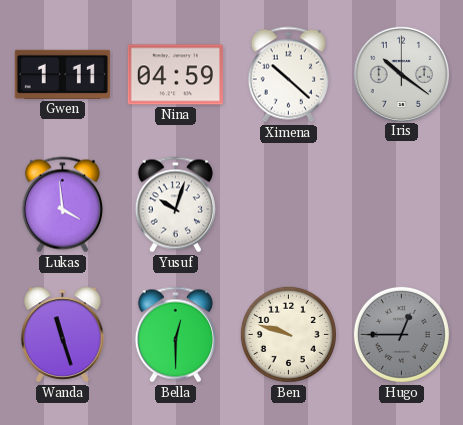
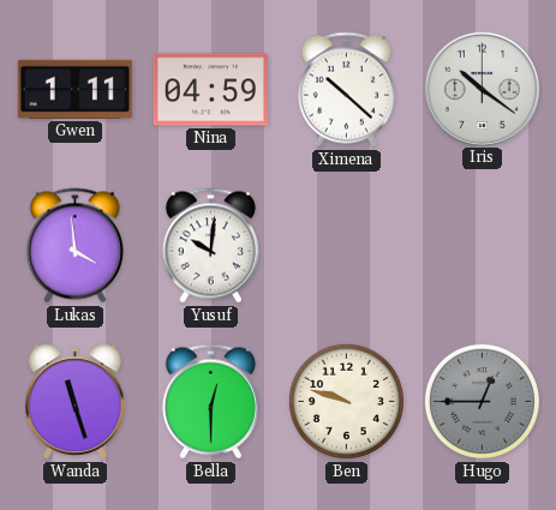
Yusuf: 10:03 -> 10:01
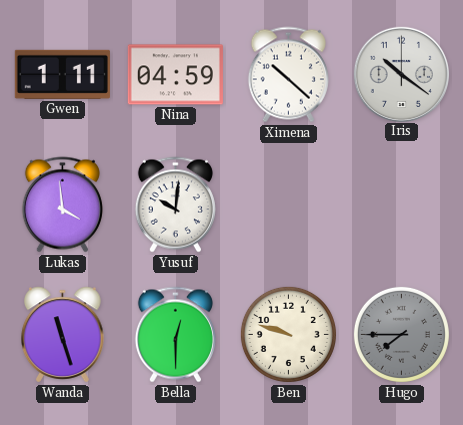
Hugo: 12:45 -> 7:45
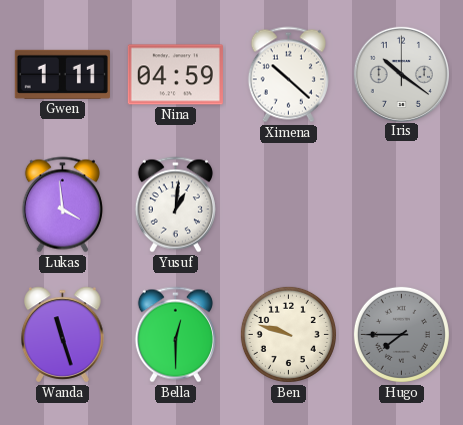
Yusuf: 10:01 -> 1:01
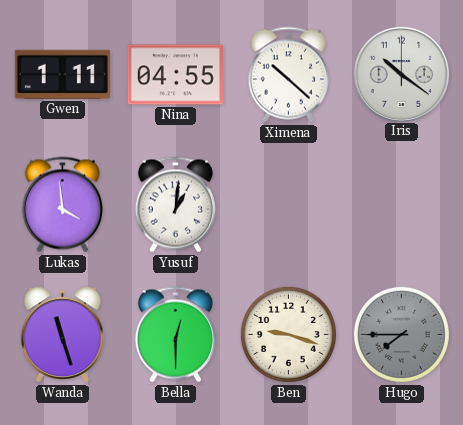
Nina: 04:59 -> 04:55
Ben: 9:48 -> 9:18
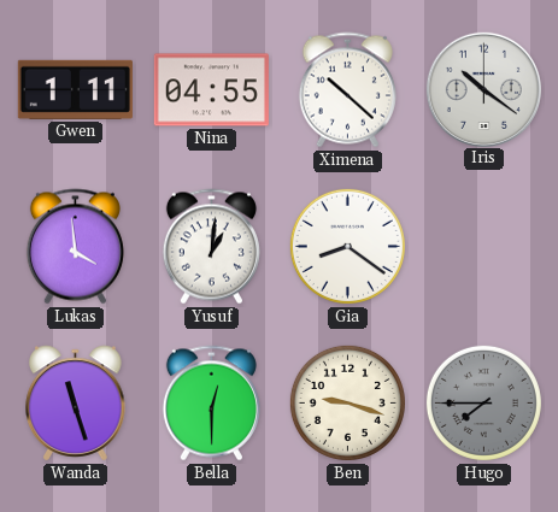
Gia: none -> 8:21
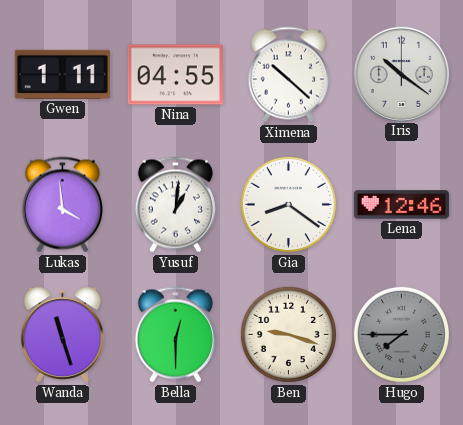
Lena: none -> 12:46
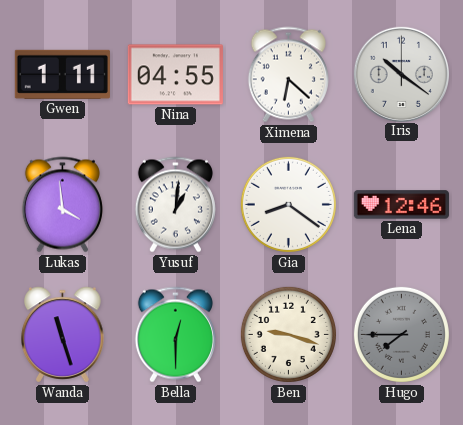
Ximena: 10:22 -> 6:22
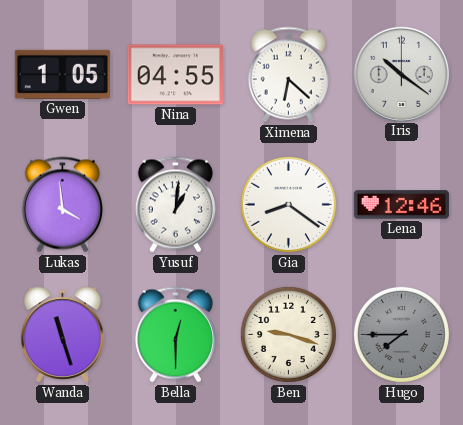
Gwen: 1:11 -> 1:05
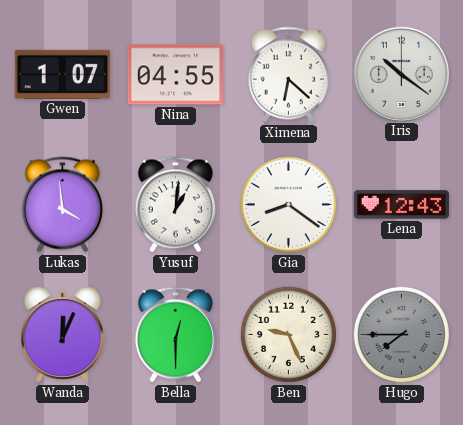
Gwen: 1:05 -> 1:07
Lena: 12:46 -> 12:43
Wanda: 11:27 -> 12:04
Ben: 9:18 -> 9:26
